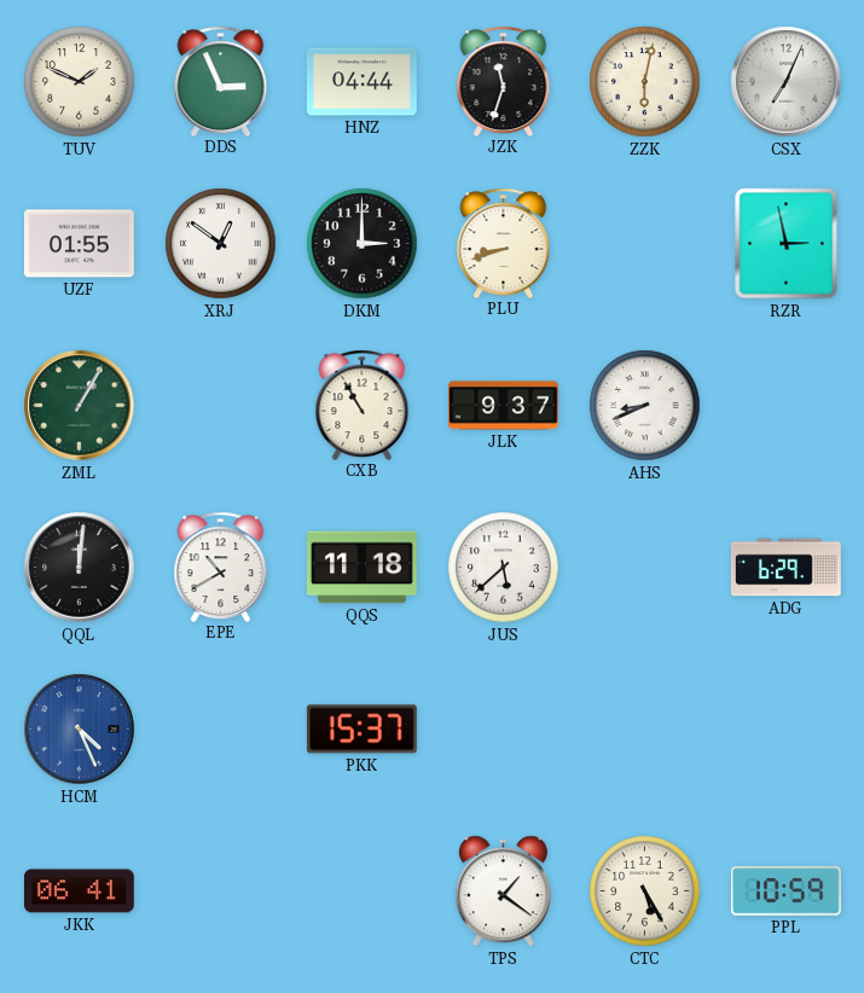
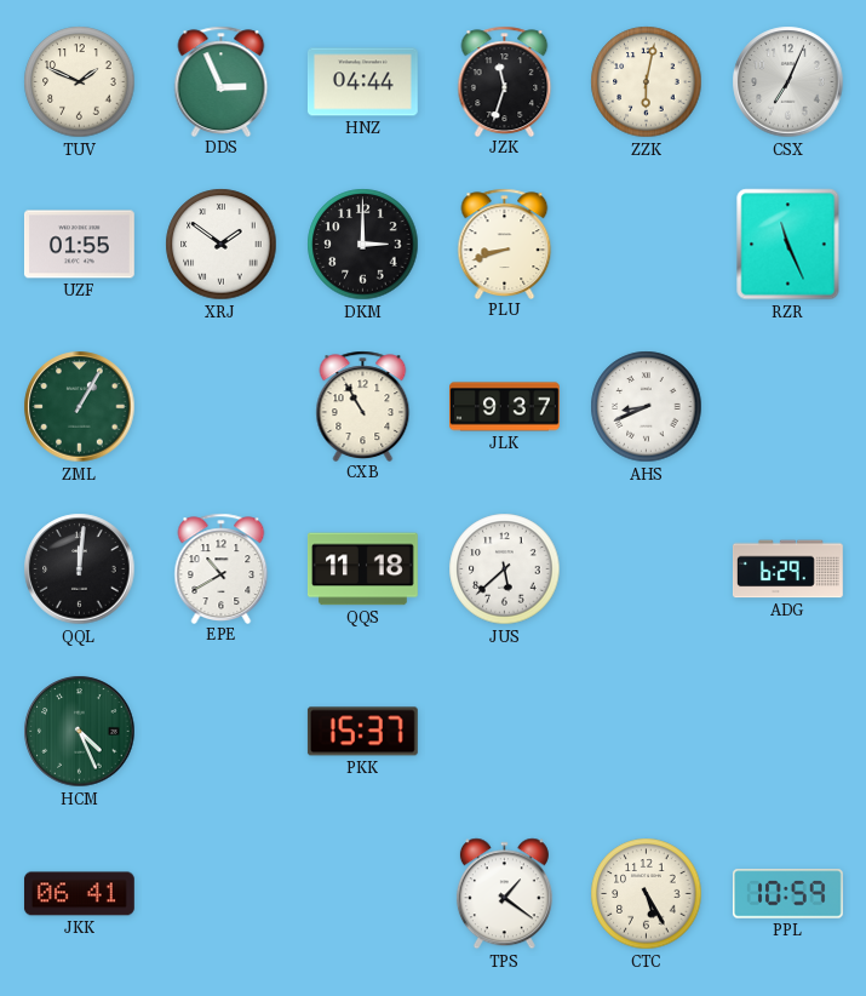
XRJ: 12:51 -> 1:51
RZR: 2:58 -> 11:26
HCM dial: blue -> green
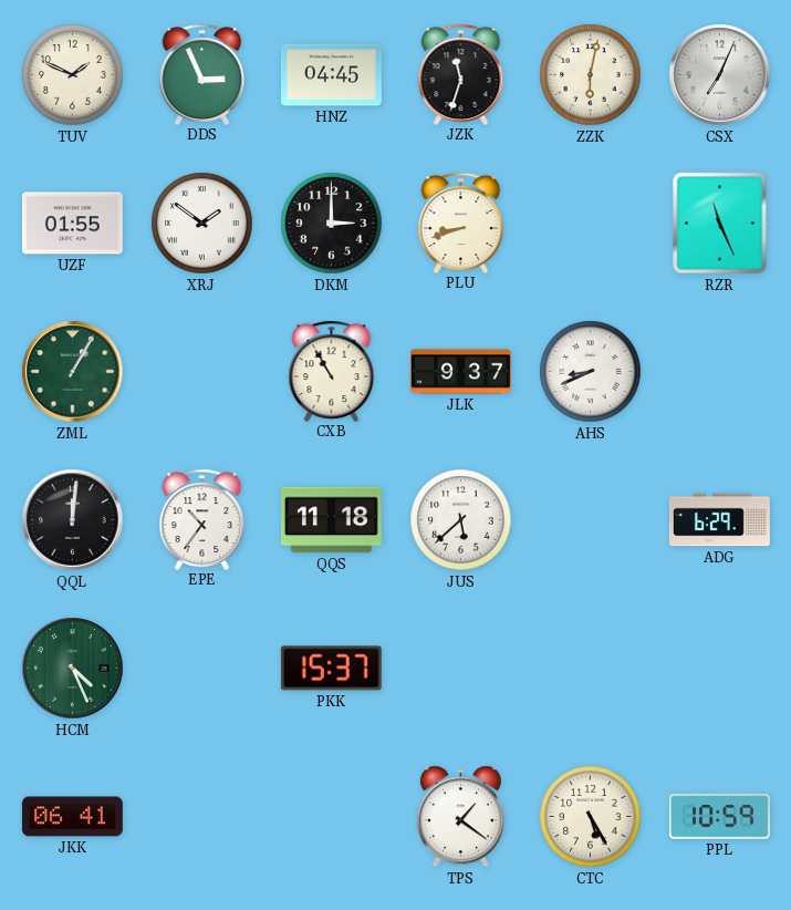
HNZ: 04:44 -> 04:45
EPE: 10:40 -> 10:36
